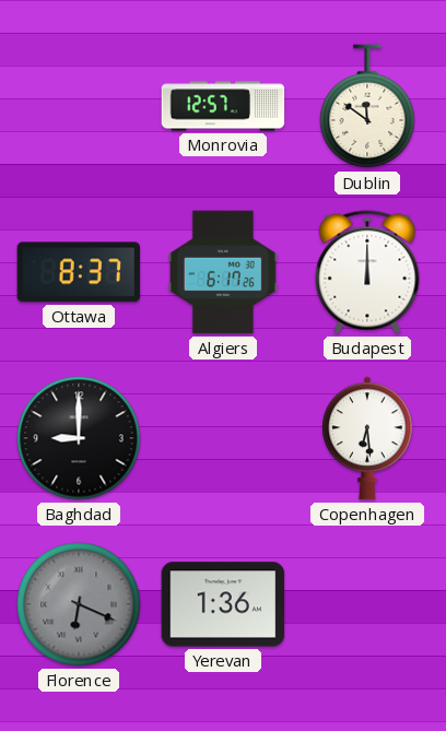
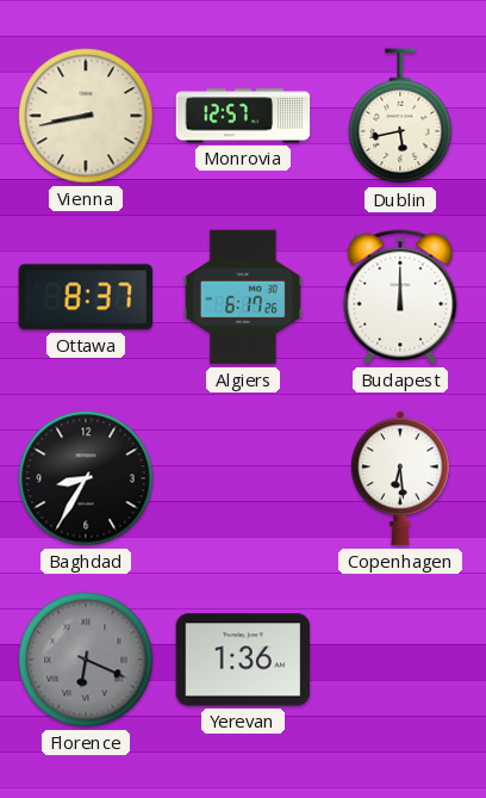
Vienna: none -> 8:43
Dublin: 11:51 -> 5:43
Baghdad: 9:00 -> 8:35
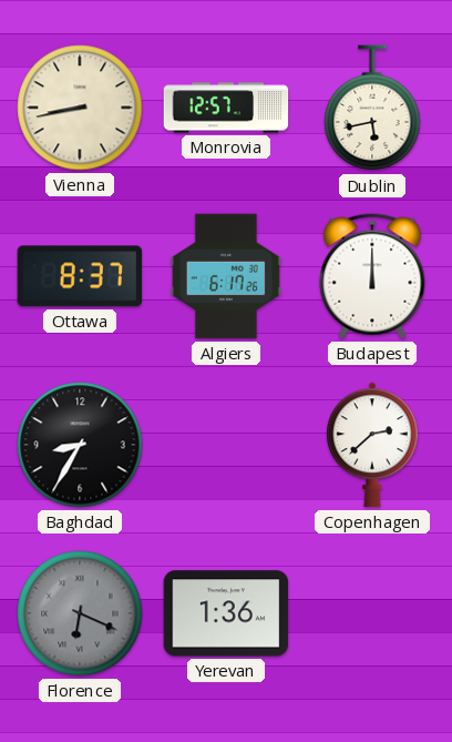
Copenhagen: 6:29 -> 2:38
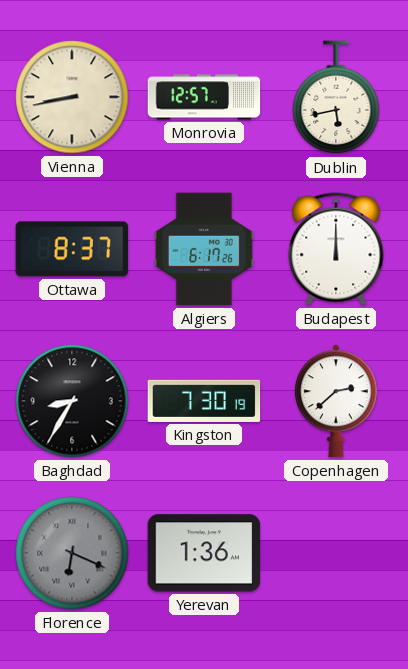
Kingston: none -> 7:30
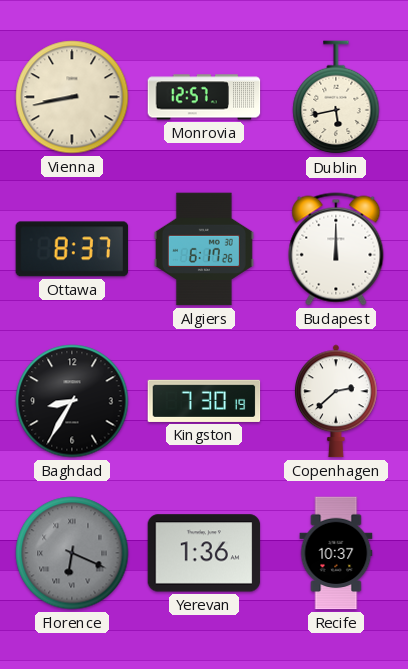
Recife: none -> 10:37
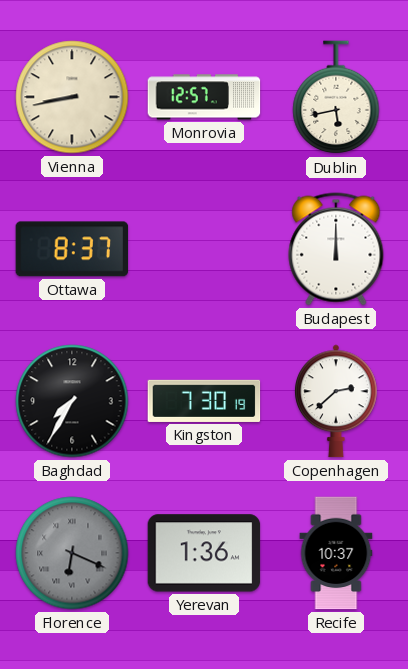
Algiers: 6:17 -> none
Baghdad: 8:35 -> 7:35
